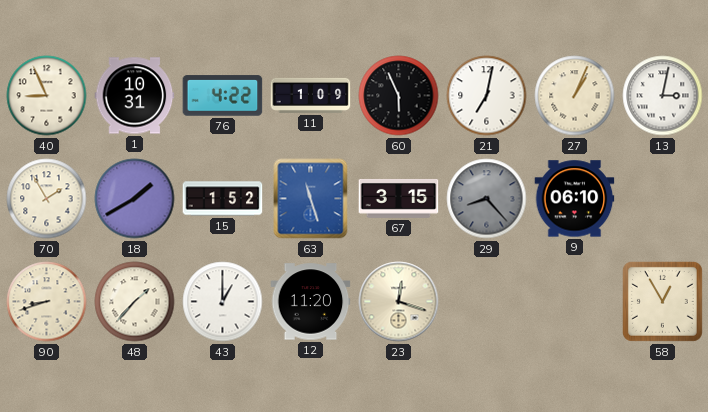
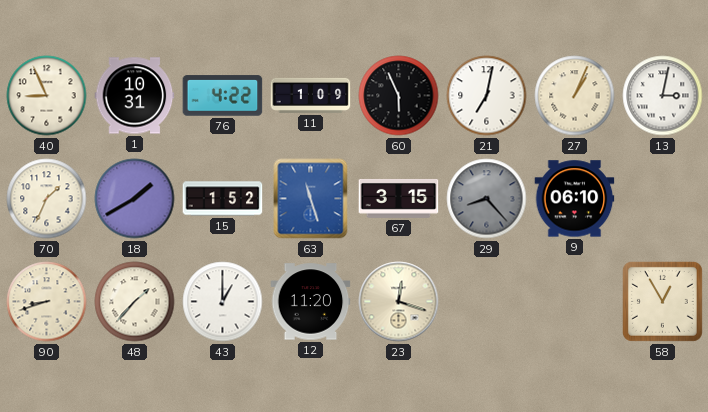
70: 1:55 -> 1:34
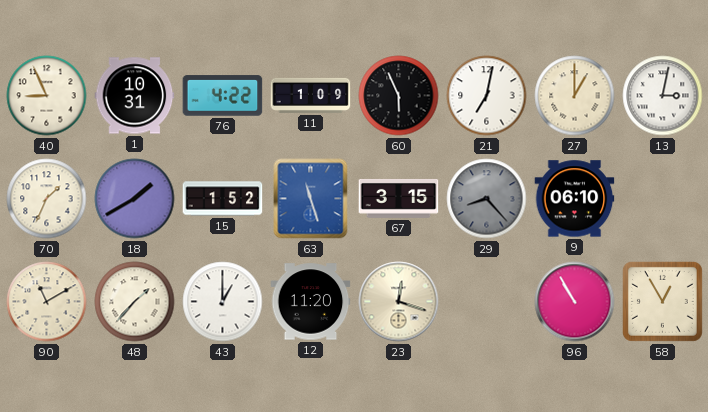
27: 1:04 -> 1:00
90: 8:42 -> 11:10
96: none -> 10:55
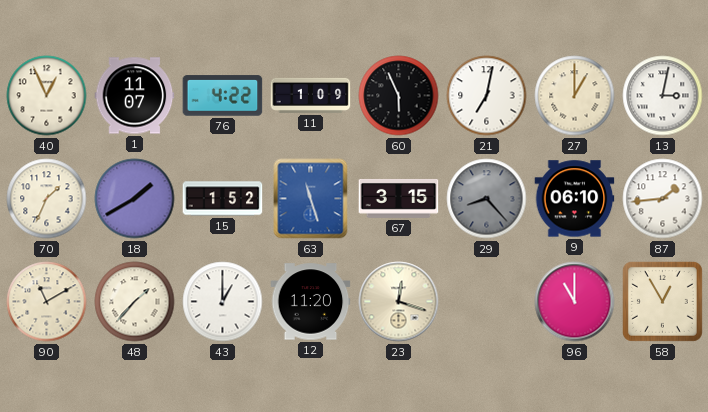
40: 8:56 -> 12:56
1: 10:31 -> 11:07
87: none -> 1:44
96: 10:55 -> 11:00
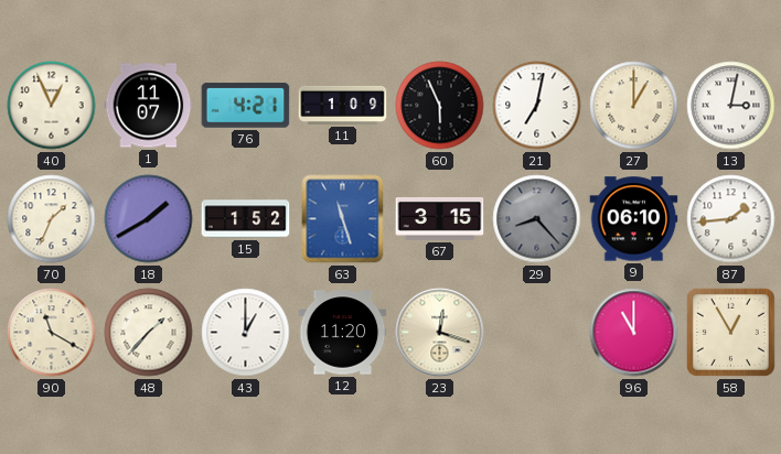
76: 4:22 -> 4:21
90: 11:10 -> 11:20
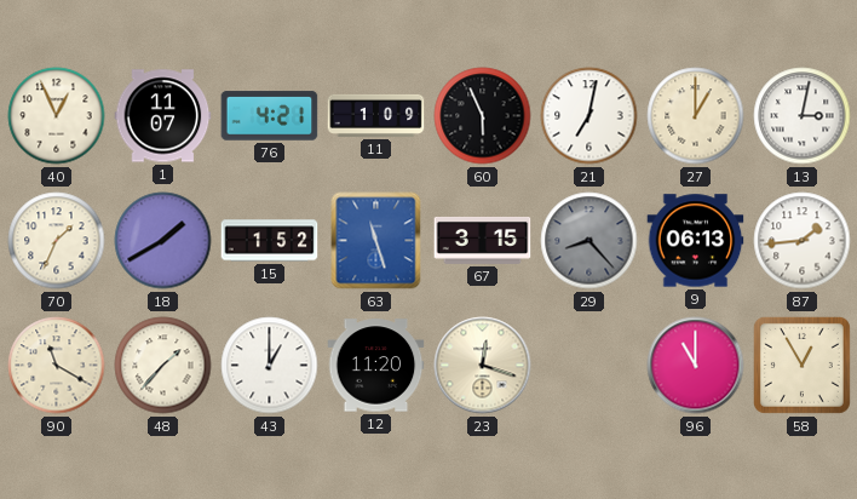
9: 06:10 -> 06:13
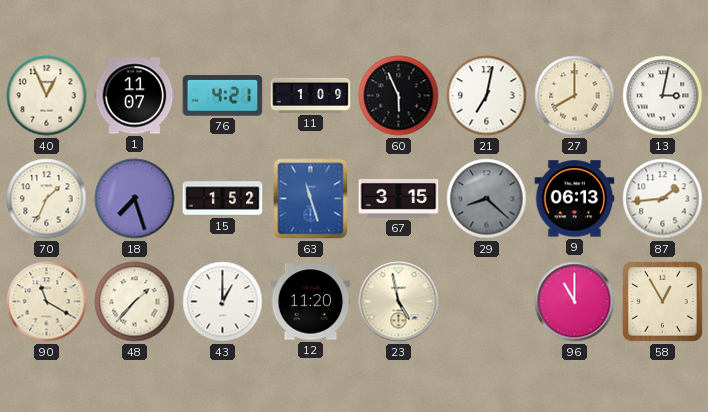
27: 1:00 -> 8:00
18: 1:40 -> 7:27
29: 8:23 -> 8:22
23: 12:18 -> 4:58
